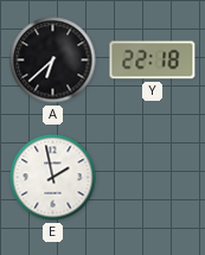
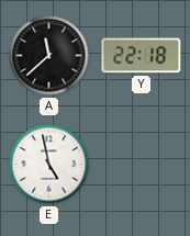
A: 6:38 -> 11:38
E: 1:58 -> 4:58
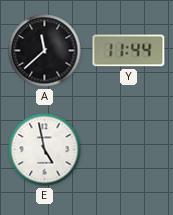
Y: 22:18 -> 11:44
